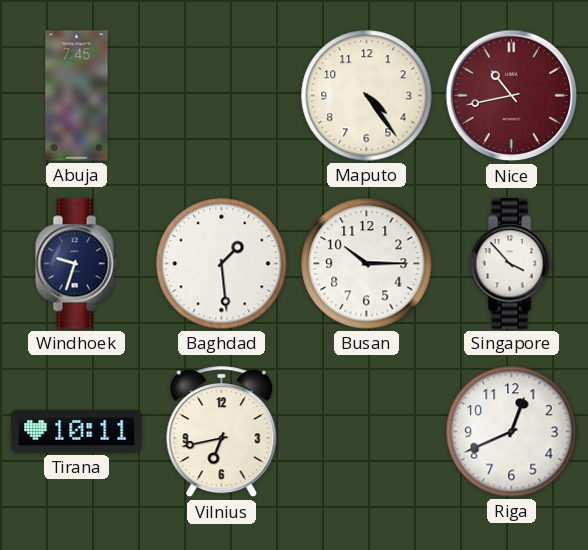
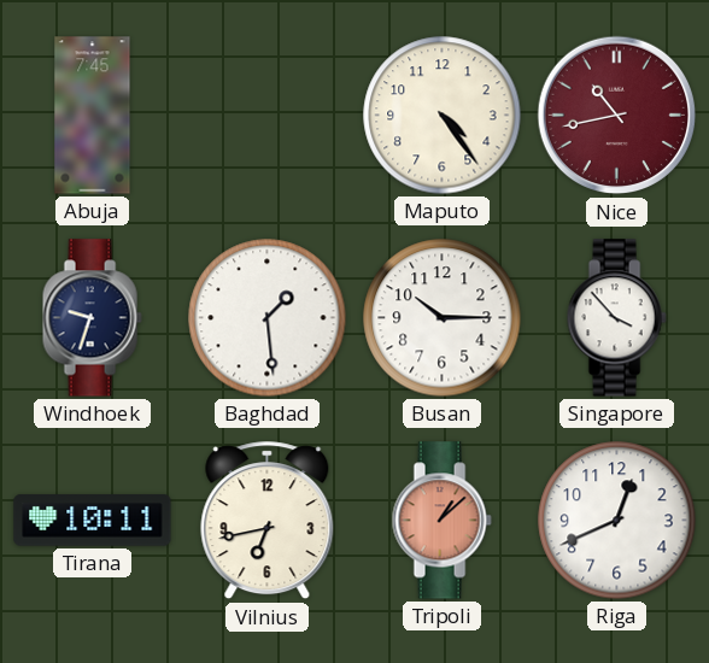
Tripoli: none -> 1:08
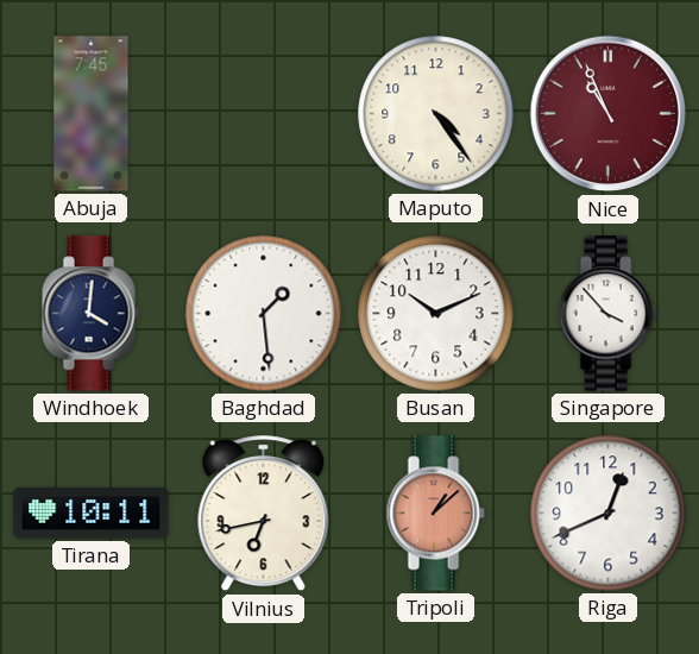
Nice: 10:43 -> 10:56
Windhoek: 9:33 -> 4:01
Busan: 10:15 -> 10:11
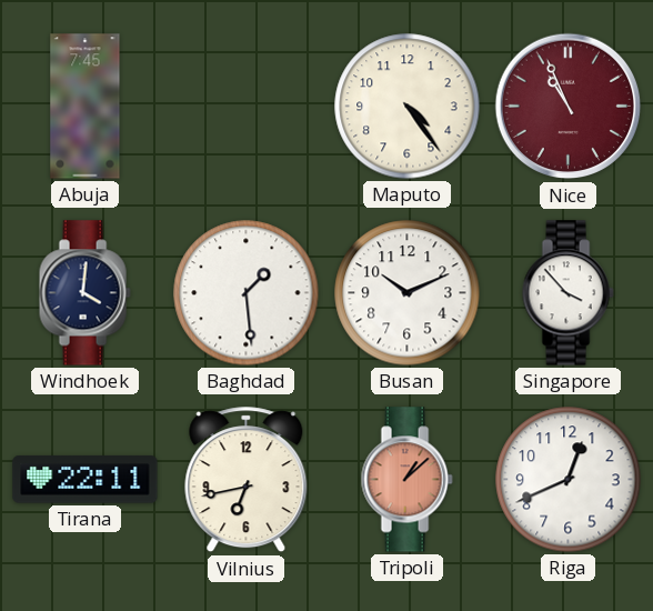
Tirana: 10:11 -> 22:11
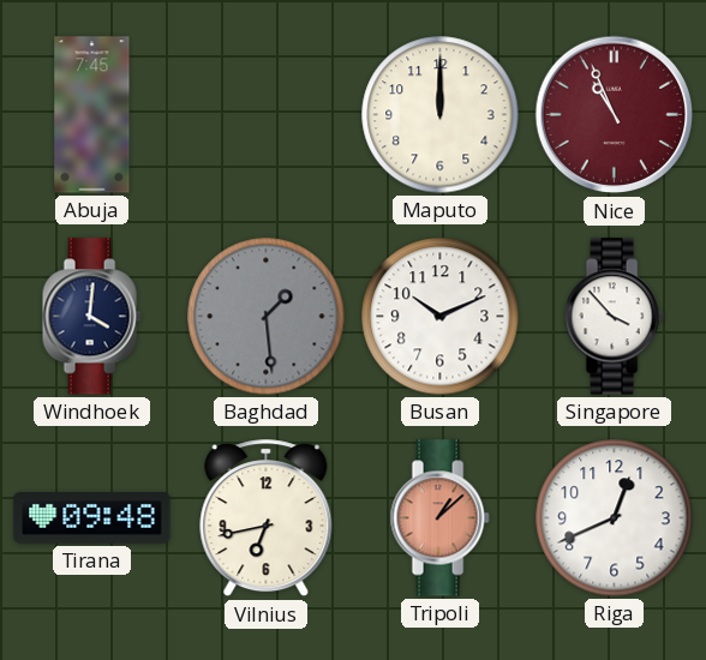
Maputo: 4:24 -> 12:00
Baghdad dial: white -> grey
Tirana: 22:11 -> 09:48
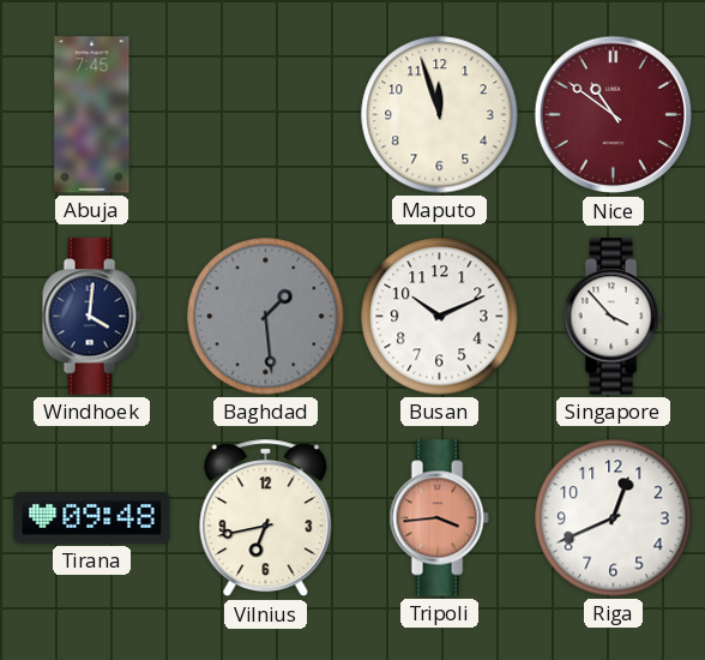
Maputo: 12:00 -> 11:57
Nice: 10:56 -> 10:51
Tripoli: 1:08 -> 3:44
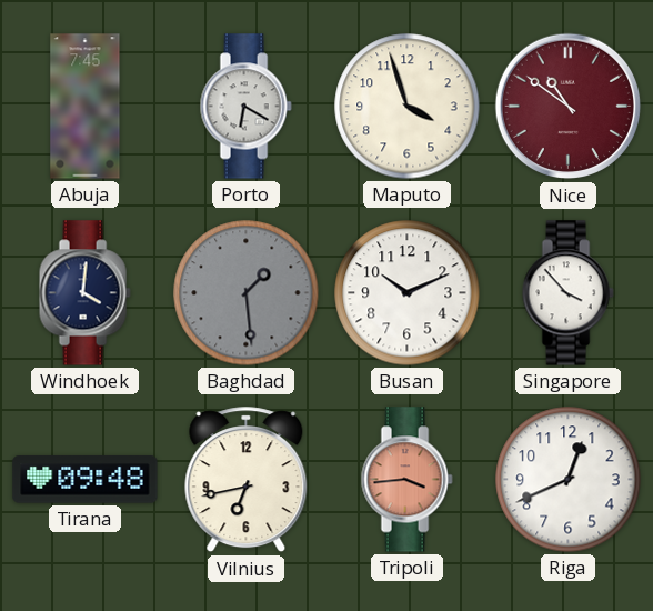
Porto: none -> 6:20
Maputo: 11:57 -> 3:57
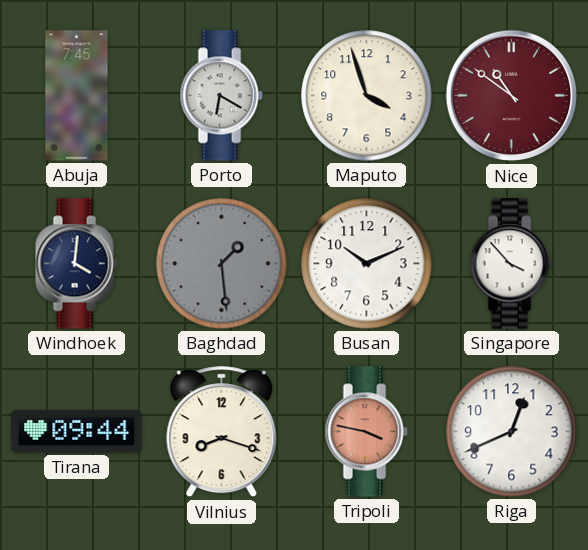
Tirana: 09:48 -> 09:44
Vilnius: 6:43 -> 8:18
Tripoli: 3:44 -> 3:47
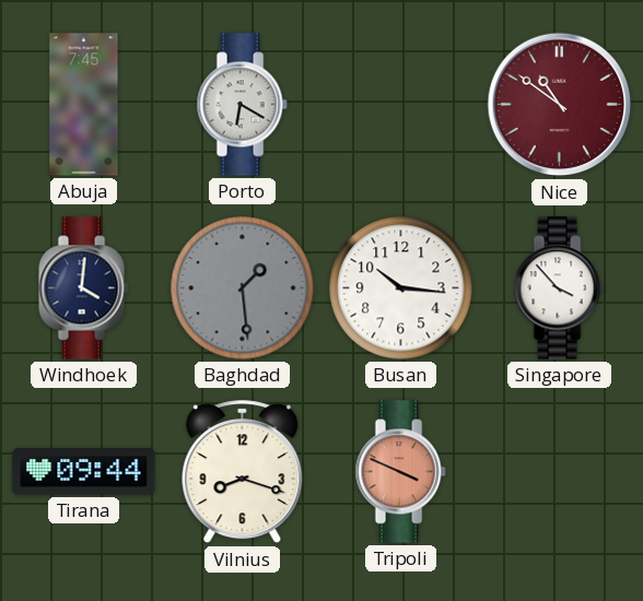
Maputo: 3:57 -> none
Busan: 10:11 -> 10:16
Tripoli: 3:47 -> 3:49
Riga: 12:41 -> none
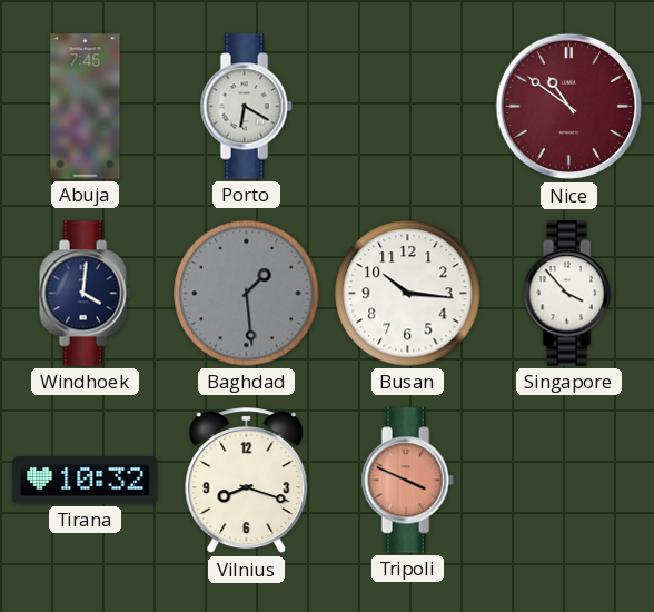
Tirana: 09:44 -> 10:32
